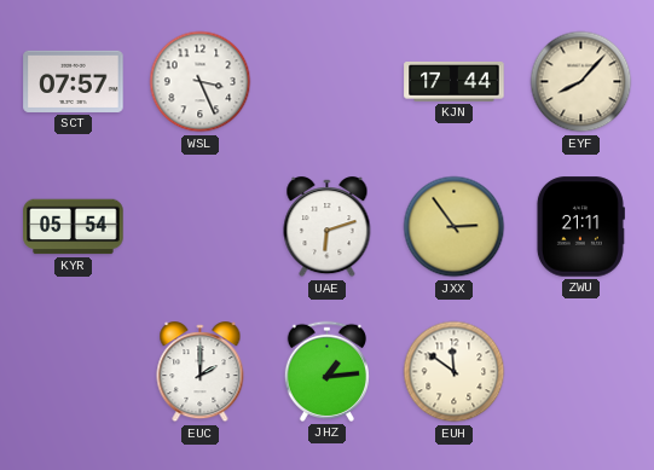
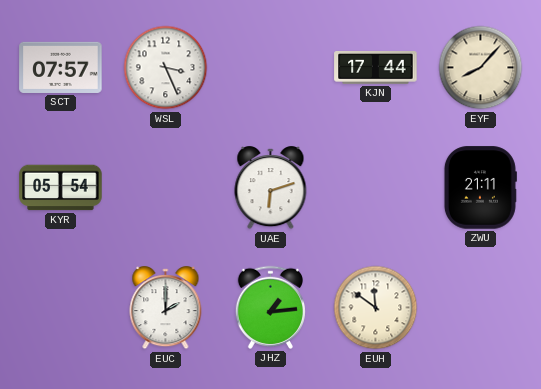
JXX: 2:54 -> none
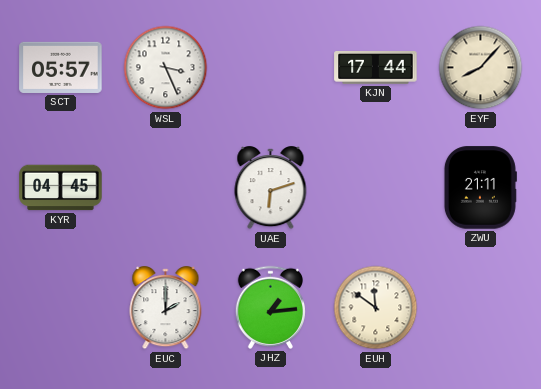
SCT: 07:57 -> 05:57
KYR: 05:54 -> 04:45
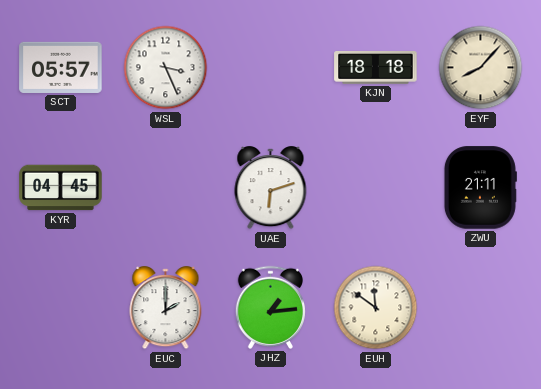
KJN: 17:44 -> 18:18
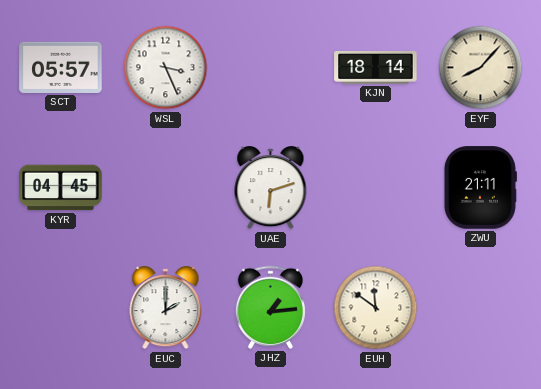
KJN: 18:18 -> 18:14
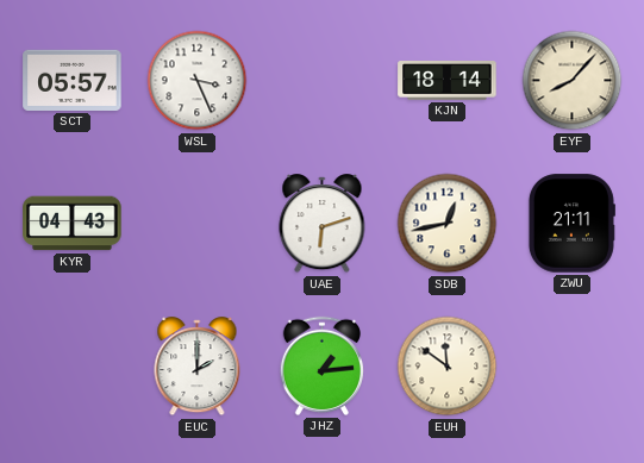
KYR: 04:45 -> 04:43
SDB: none -> 12:43
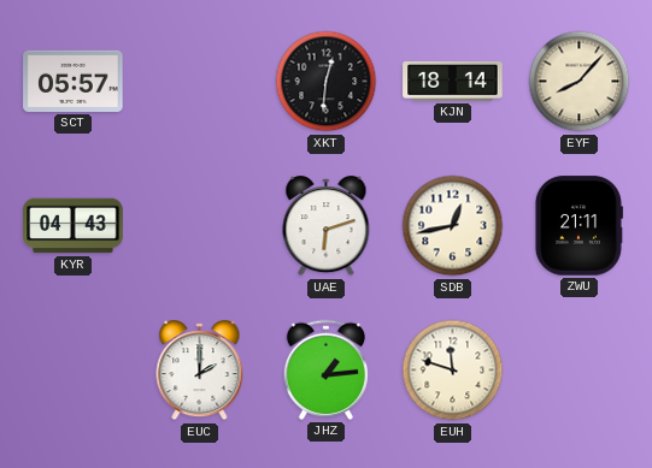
WSL: 3:26 -> none
XKT: none -> 12:31
EUH: 11:51 -> 11:48
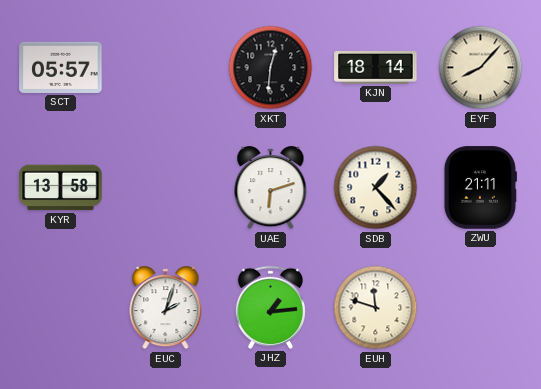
KYR: 04:43 -> 13:58
SDB: 12:43 -> 1:23
EUC: 2:00 -> 2:03
